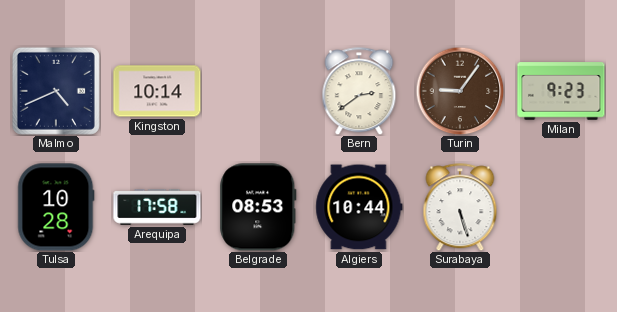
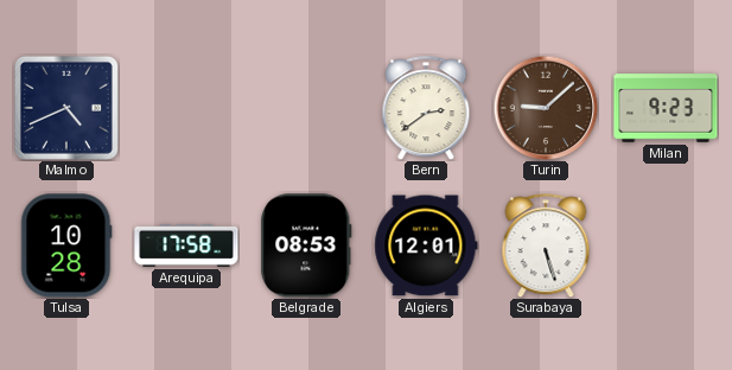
Kingston: 10:14 -> none
Turin: 9:06 -> 9:08
Algiers: 10:44 -> 12:01
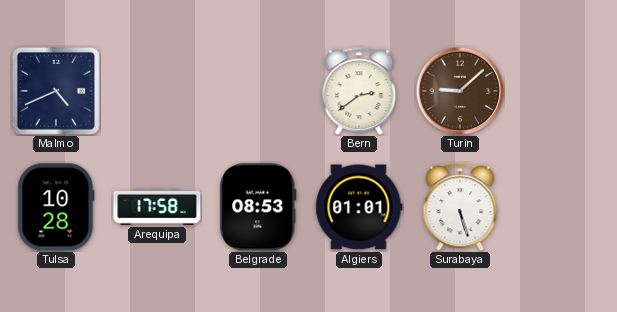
Milan: 9:23 -> none
Algiers: 12:01 -> 01:01
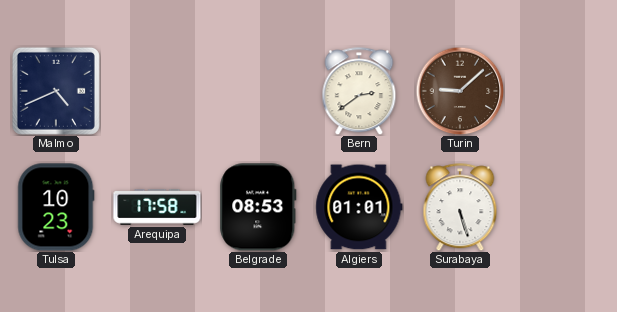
Tulsa: 10:28 -> 10:23
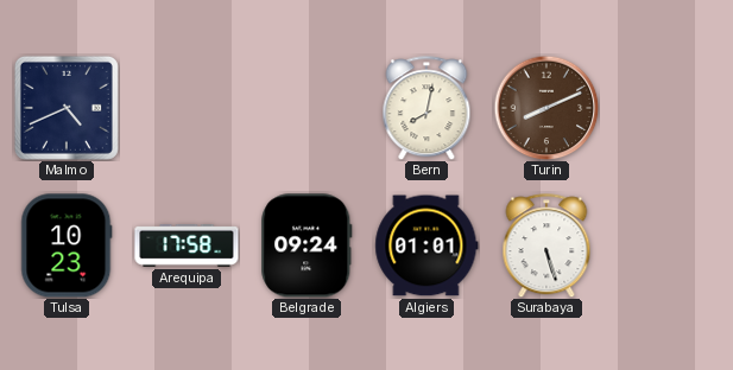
Bern: 2:39 -> 8:02
Turin: 9:08 -> 8:11
Belgrade: 08:53 -> 09:24
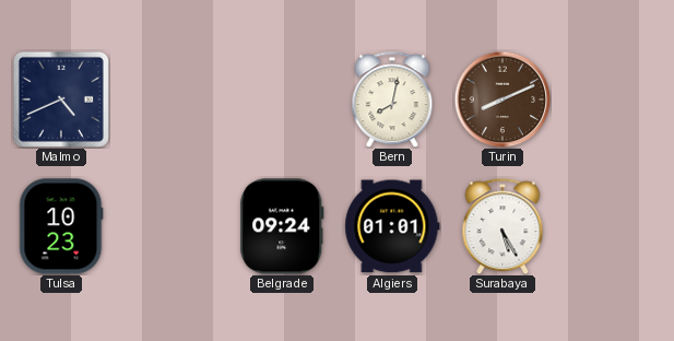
Arequipa: 17:58 -> none
Surabaya: 5:27 -> 5:25
